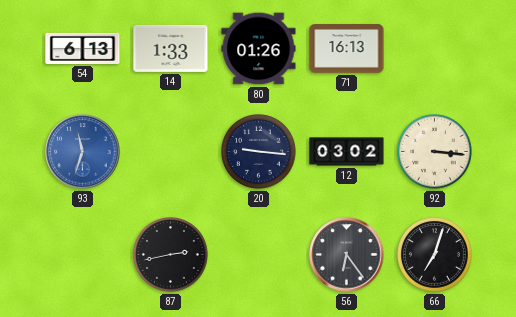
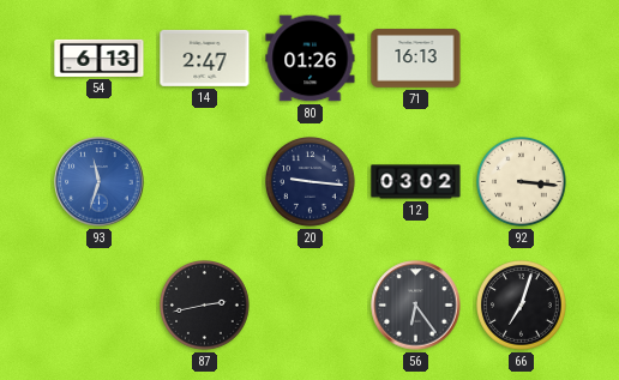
14: 1:33 -> 2:47
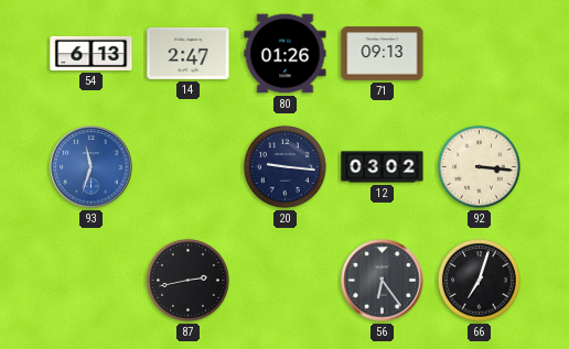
71: 16:13 -> 09:13
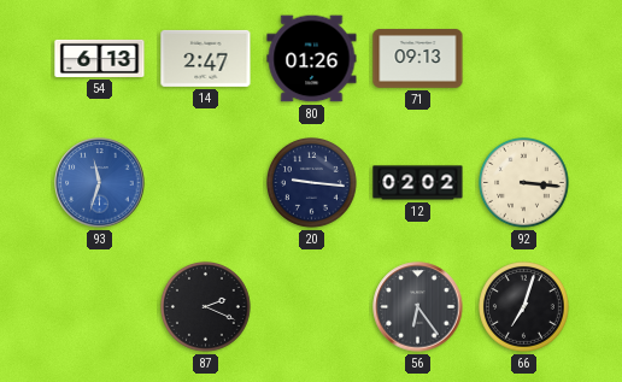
12: 03:02 -> 02:02
87: 2:43 -> 2:19
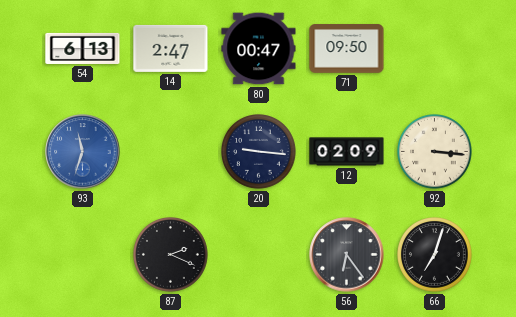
80: 01:26 -> 00:47
71: 09:13 -> 09:50
12: 02:02 -> 02:09
